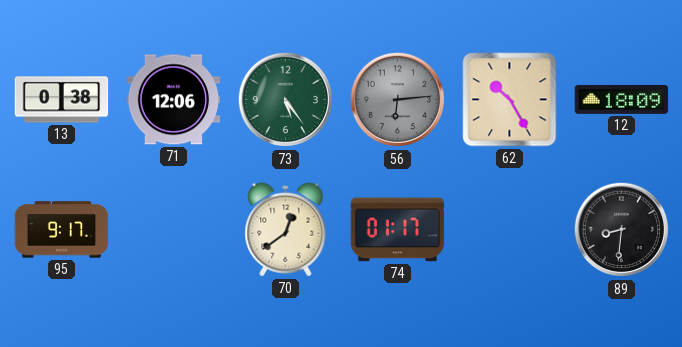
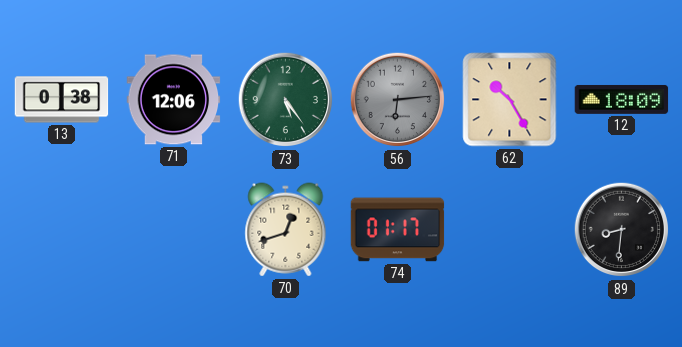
95: 9:17 -> none
70: 12:39 -> 12:42
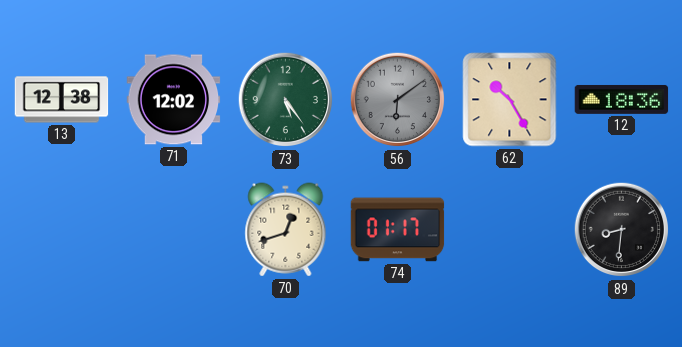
13: 0:38 -> 12:38
71: 12:06 -> 12:02
56: 6:14 -> 6:09
12: 18:09 -> 18:36
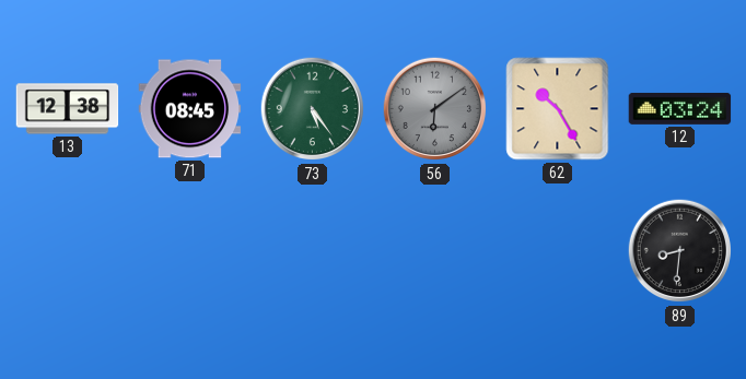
71: 12:02 -> 08:45
12: 18:36 -> 03:24
70: 12:42 -> none
74: 01:17 -> none
